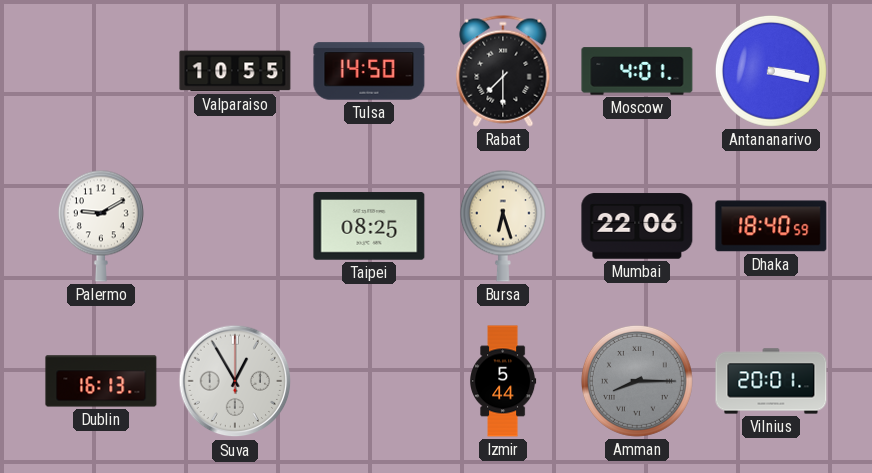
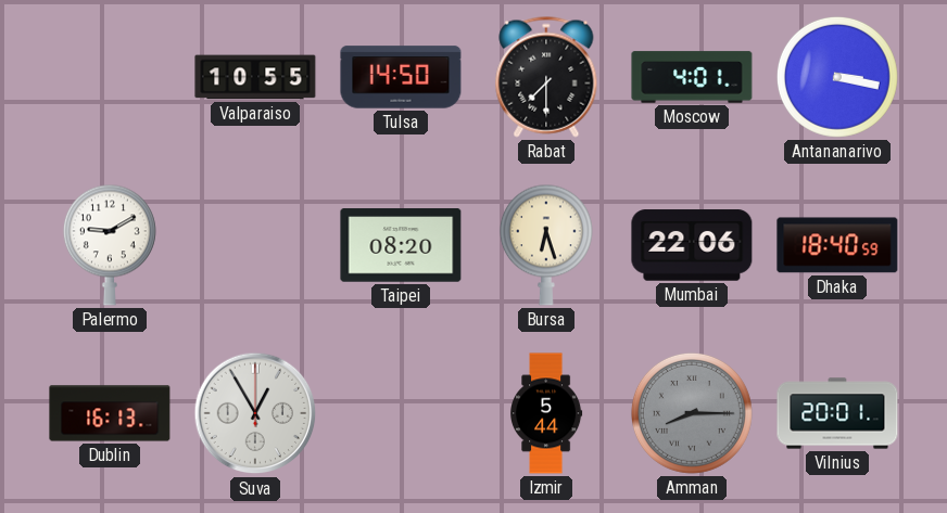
Taipei: 08:25 -> 08:20
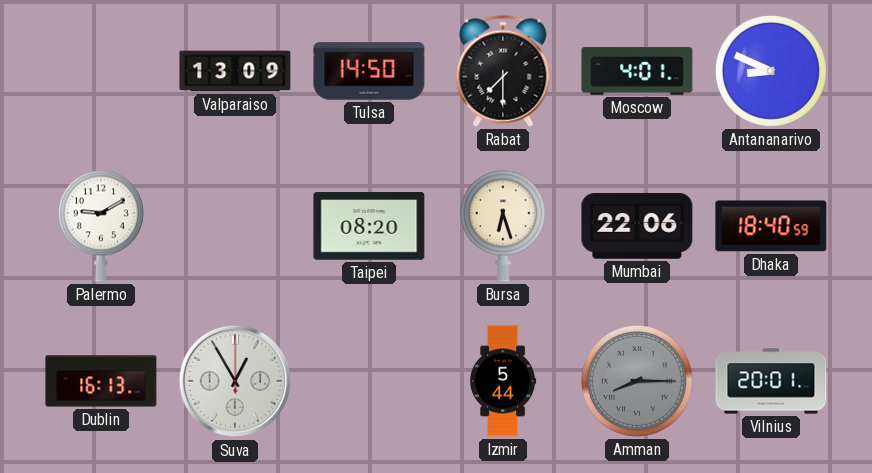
Valparaiso: 10:55 -> 13:09
Antananarivo: 3:17 -> 8:49
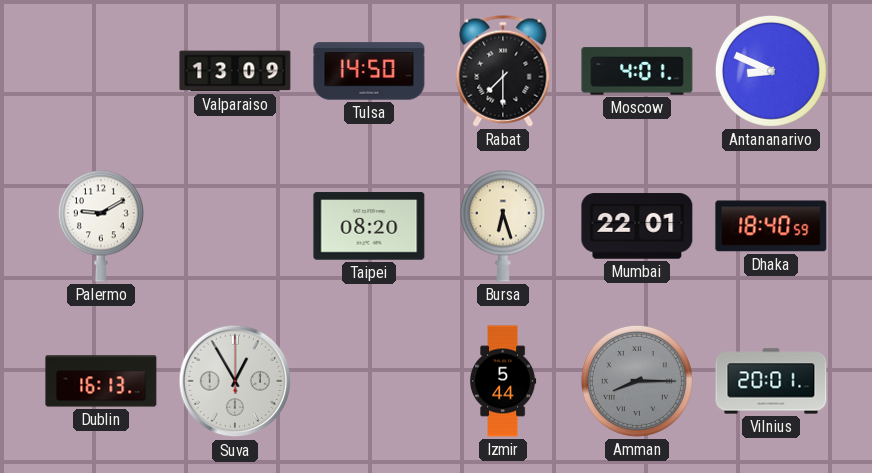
Mumbai: 22:06 -> 22:01
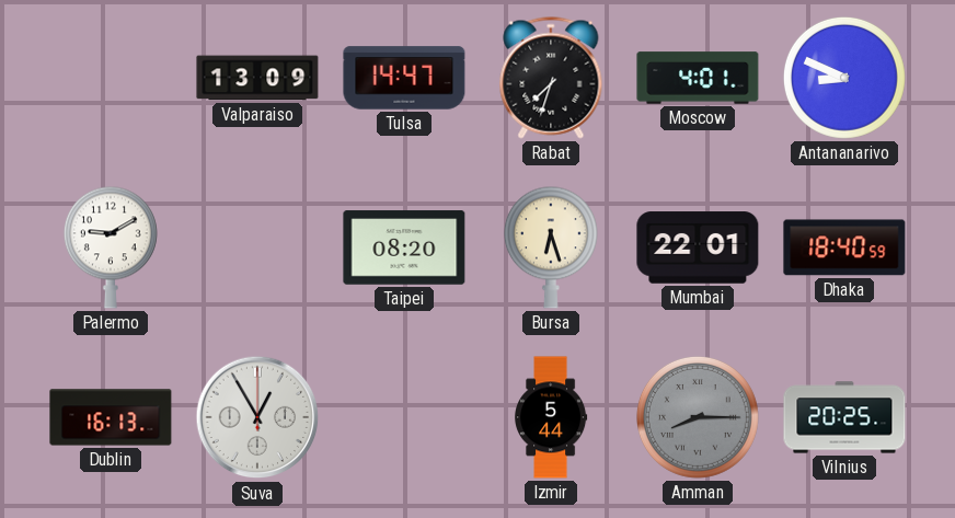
Tulsa: 14:50 -> 14:47
Rabat: 7:30 -> 7:33
Vilnius: 20:01 -> 20:25
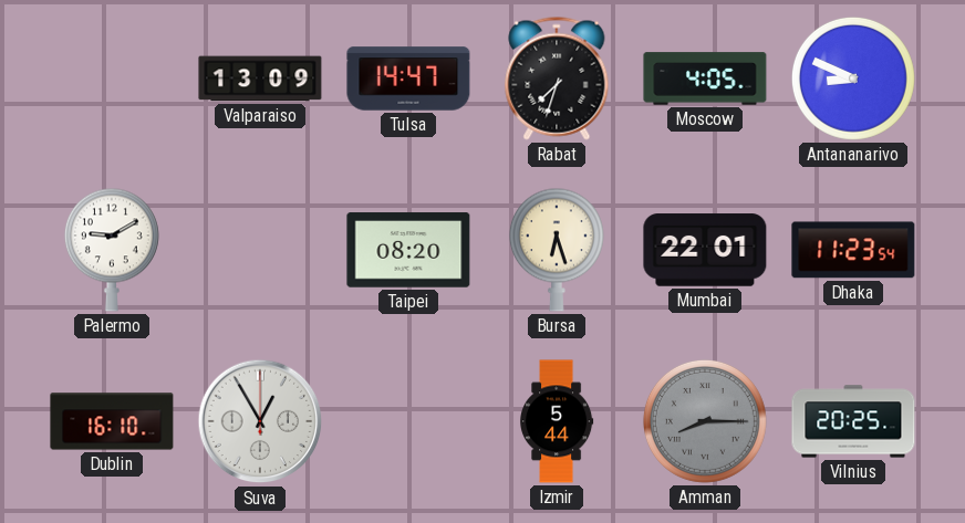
Moscow: 4:01 -> 4:05
Dhaka: 18:40 -> 11:23
Dublin: 16:13 -> 16:10
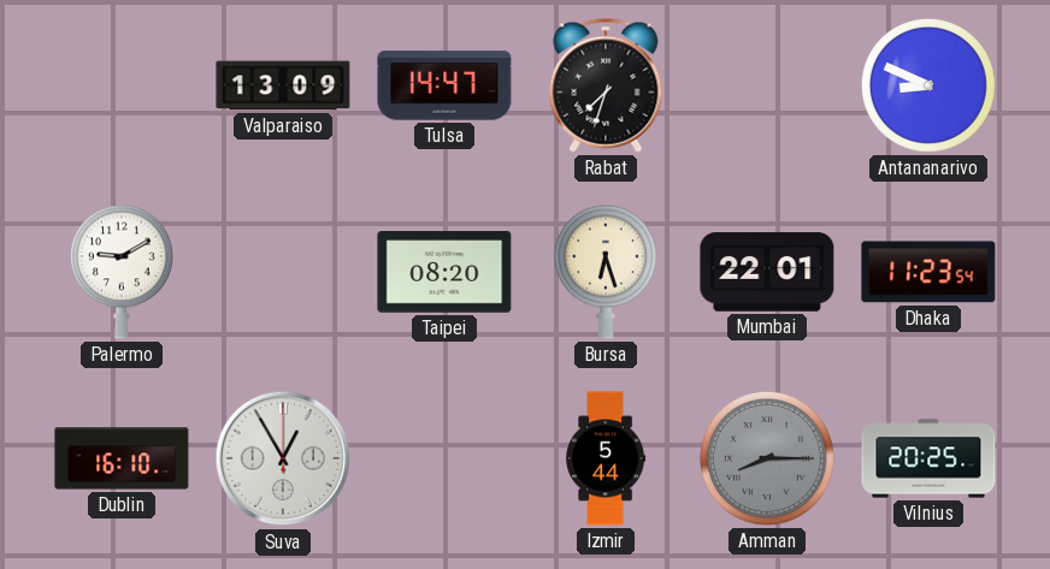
Moscow: 4:05 -> none
